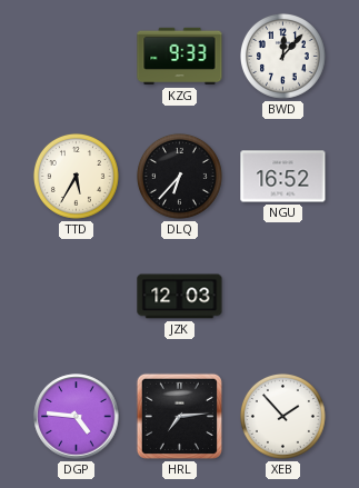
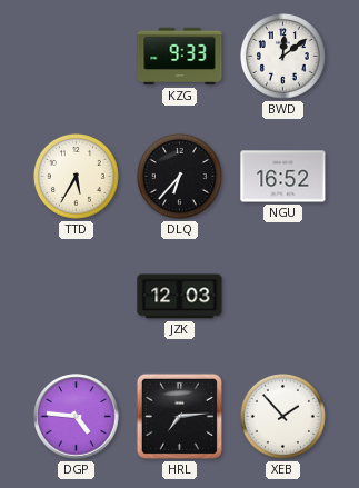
BWD: 12:07 -> 12:09
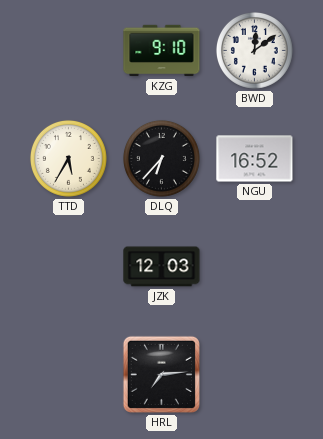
KZG: 9:33 -> 9:10
DGP: 4:46 -> none
XEB: 1:53 -> none
